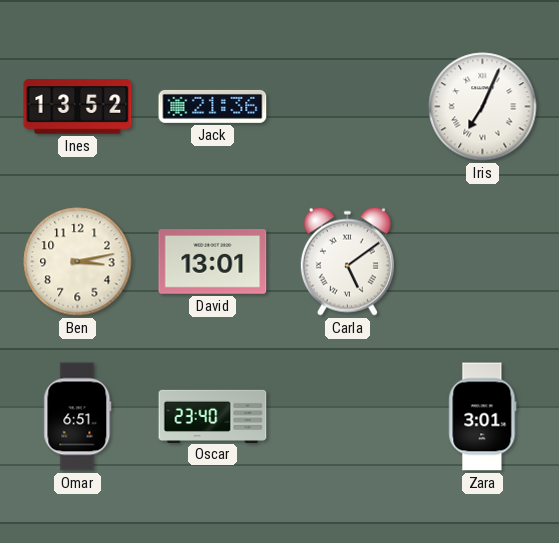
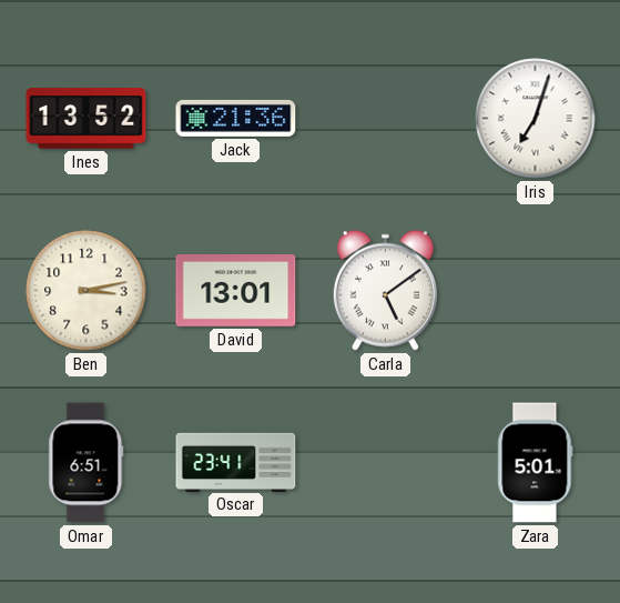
Iris: 7:04 -> 7:03
Oscar: 23:40 -> 23:41
Zara: 3:01 -> 5:01
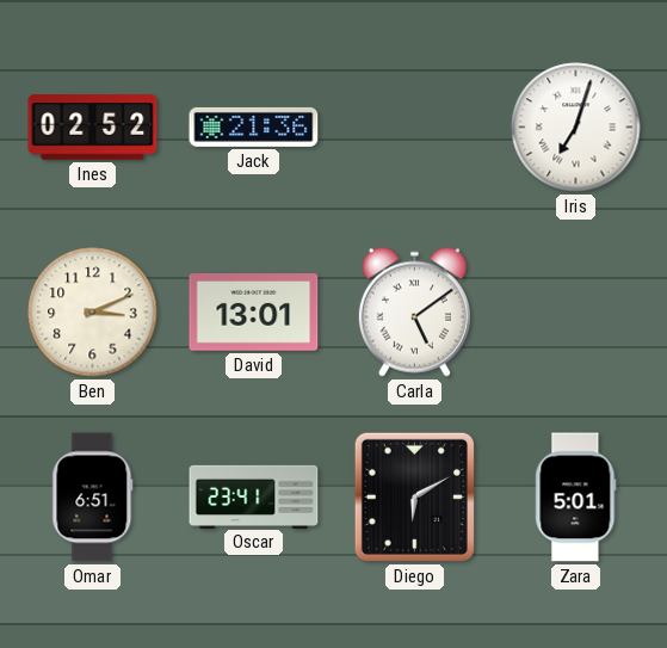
Ines: 13:52 -> 02:52
Ben: 3:13 -> 3:11
Diego: none -> 6:10
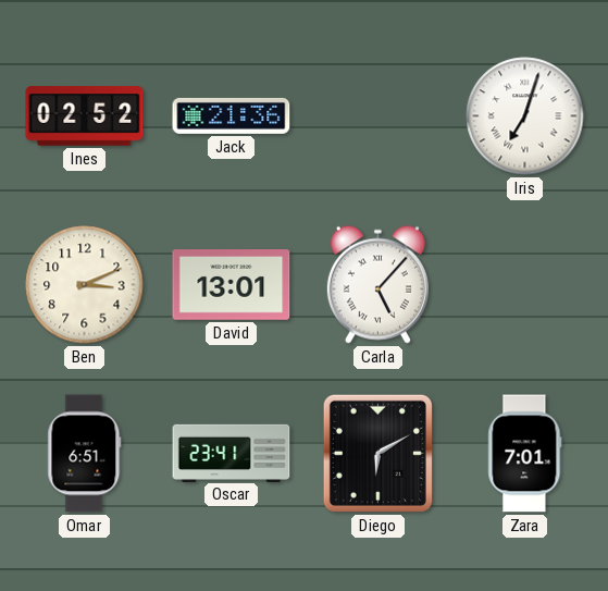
Carla: 5:09 -> 5:07
Zara: 5:01 -> 7:01
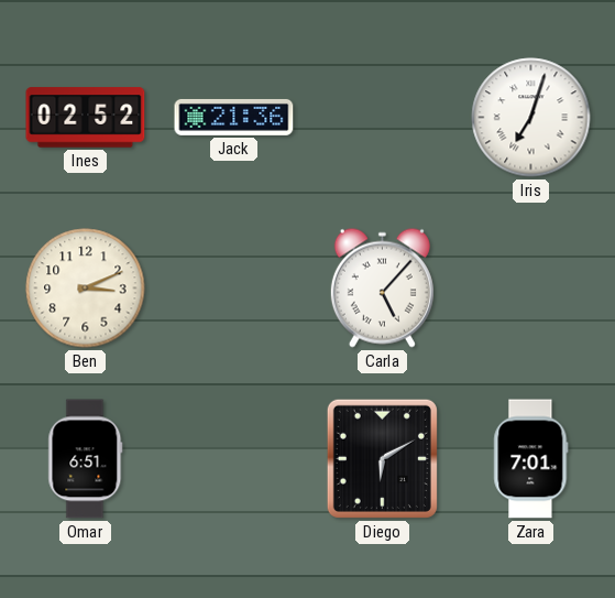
David: 13:01 -> none
Oscar: 23:41 -> none
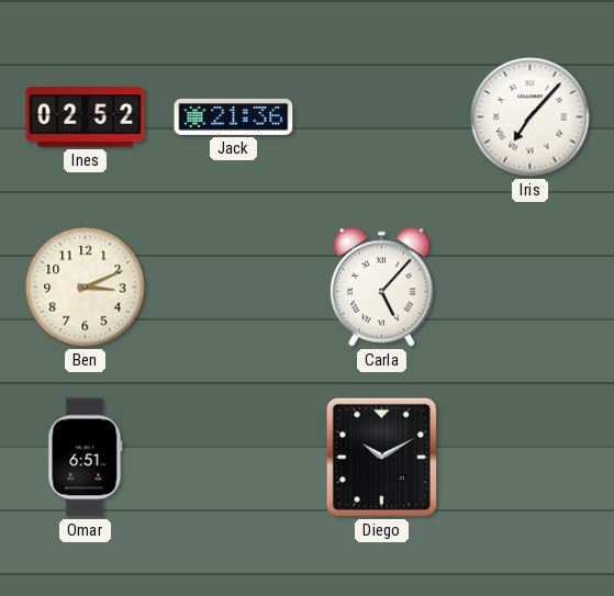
Iris: 7:03 -> 7:07
Diego: 6:10 -> 10:10
Zara: 7:01 -> none
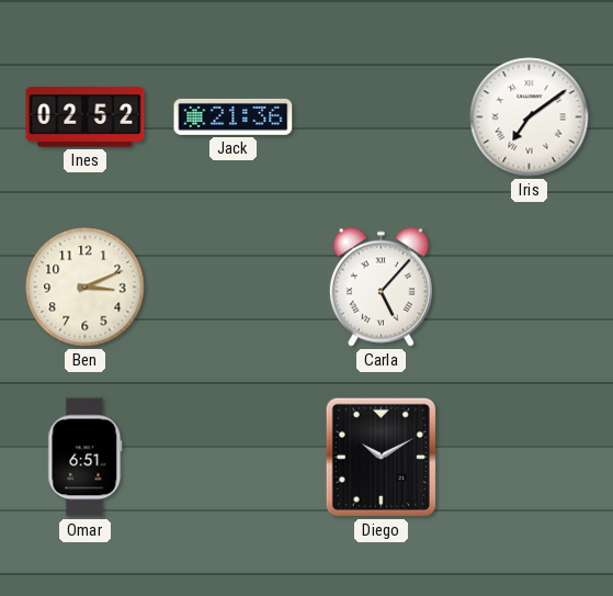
Iris: 7:07 -> 7:09
